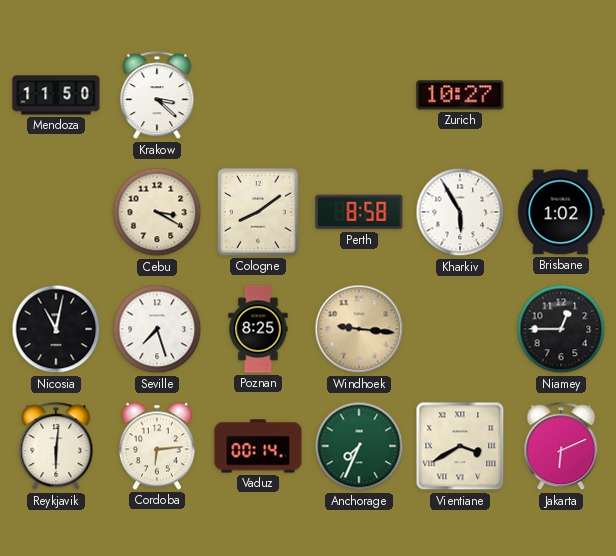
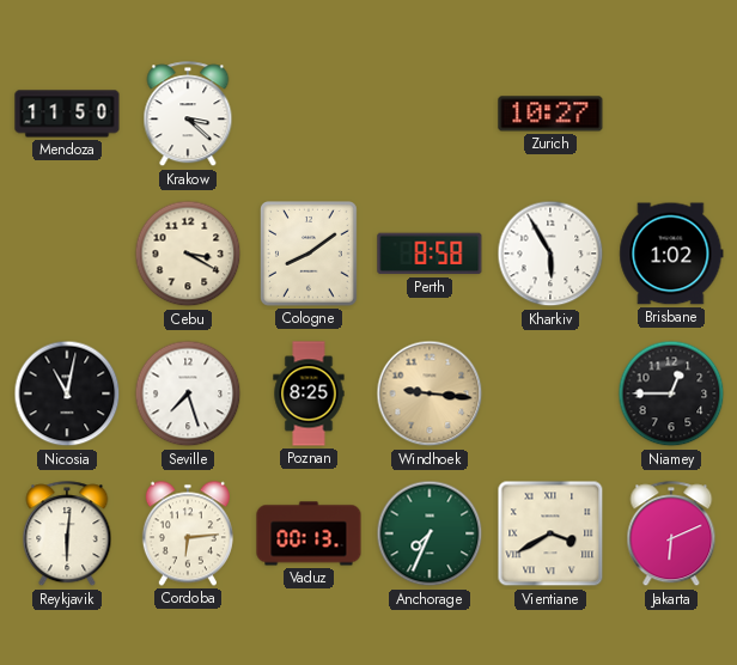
Vaduz: 00:14 -> 00:13
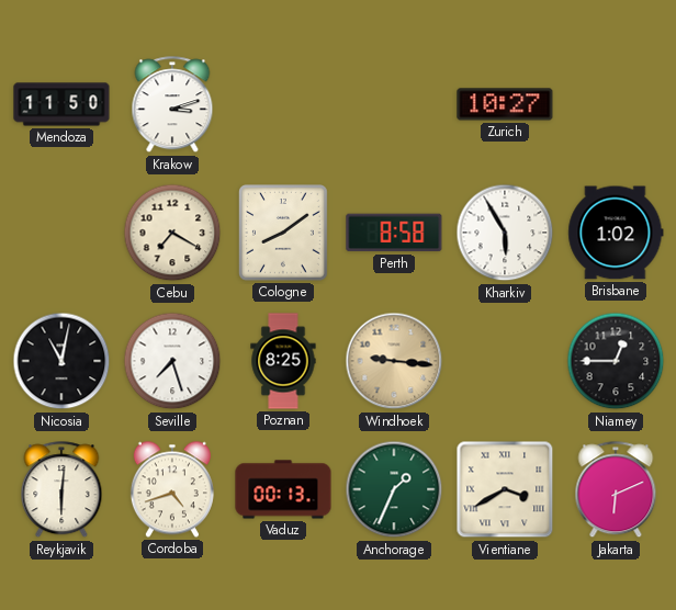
Krakow: 3:22 -> 3:12
Cebu: 3:20 -> 7:20
Cordoba: 6:14 -> 4:42
Anchorage: 7:34 -> 1:34
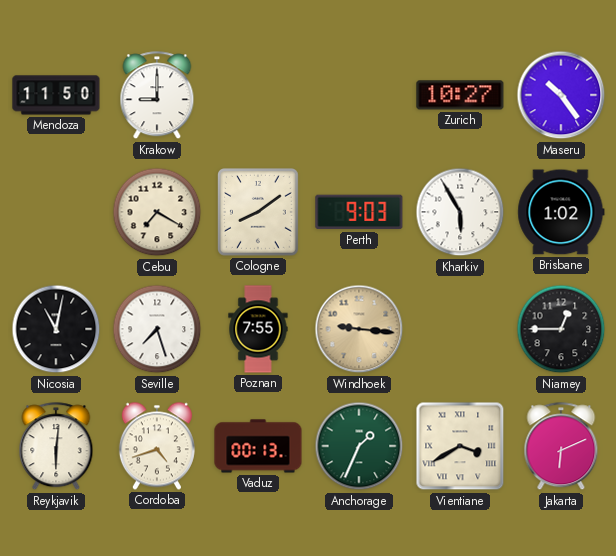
Krakow: 3:12 -> 9:00
Maseru: none -> 10:24
Perth: 8:58 -> 9:03
Poznan: 8:25 -> 7:55
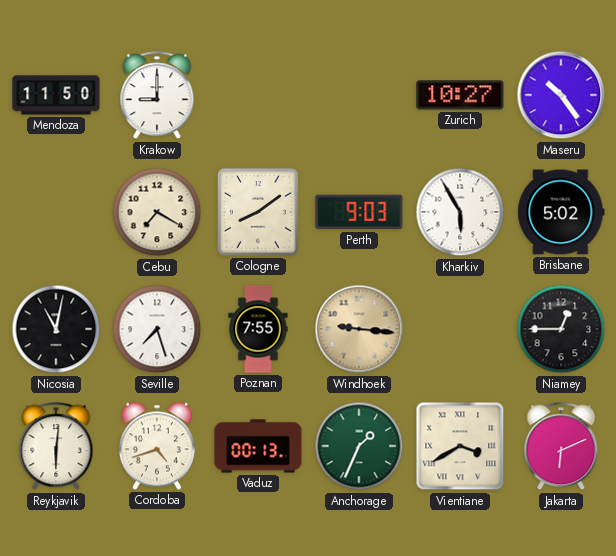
Brisbane: 1:02 -> 5:02
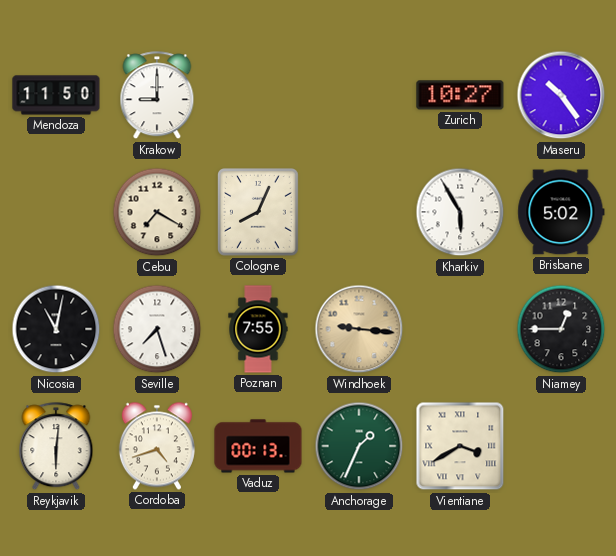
Cologne: 8:09 -> 8:04
Perth: 9:03 -> none
Jakarta: 6:11 -> none
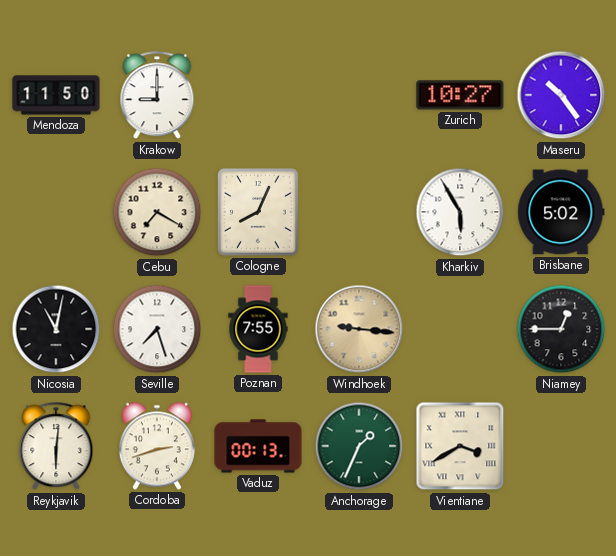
Cordoba: 4:42 -> 2:42
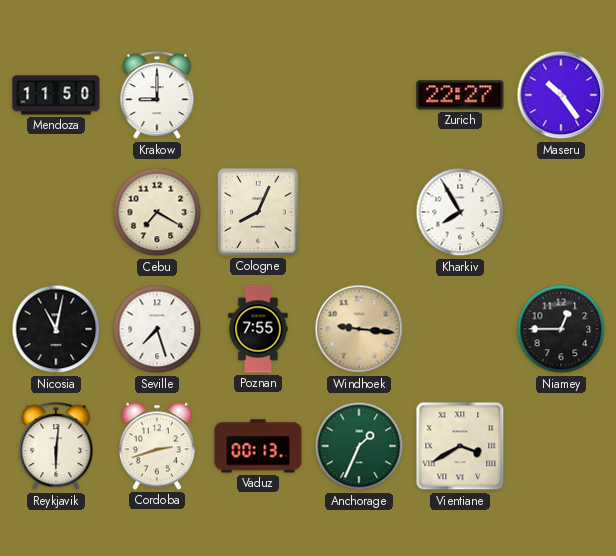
Zurich: 10:27 -> 22:27
Kharkiv: 5:55 -> 7:55
Brisbane: 5:02 -> none
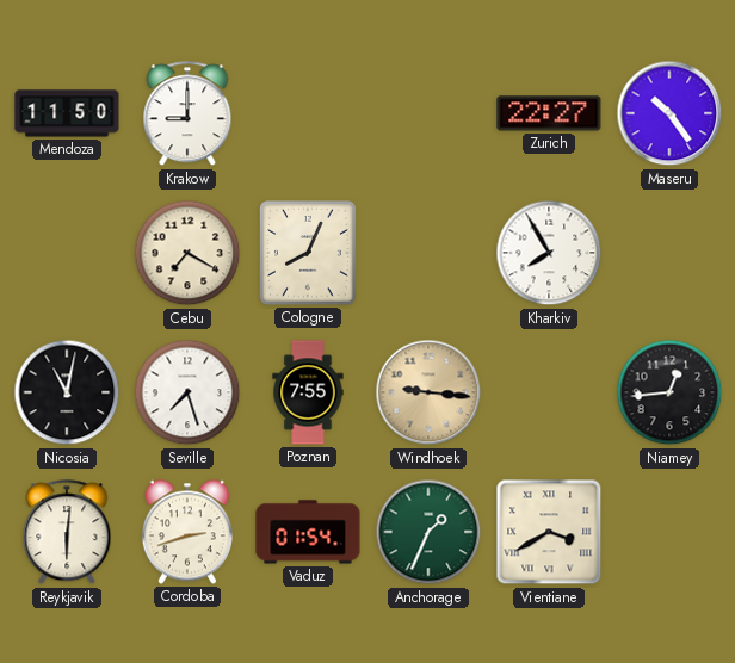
Niamey: 12:45 -> 12:44
Vaduz: 00:13 -> 01:54
